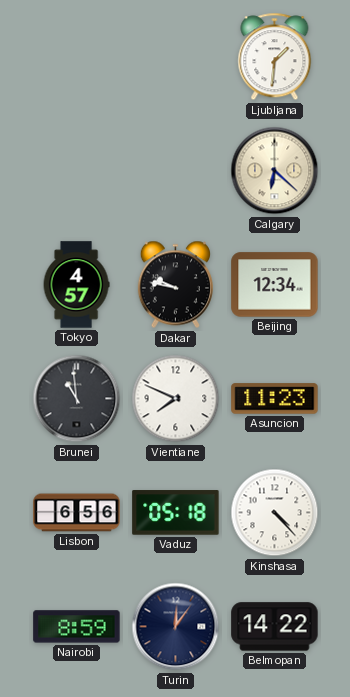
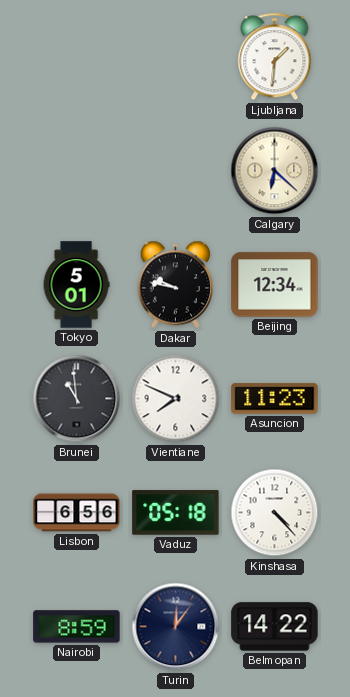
Tokyo: 4:57 -> 5:01
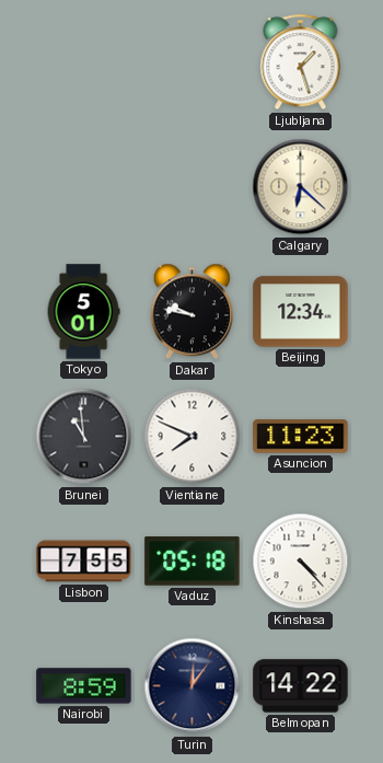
Ljubljana: 1:31 -> 1:27
Lisbon: 6:56 -> 7:55
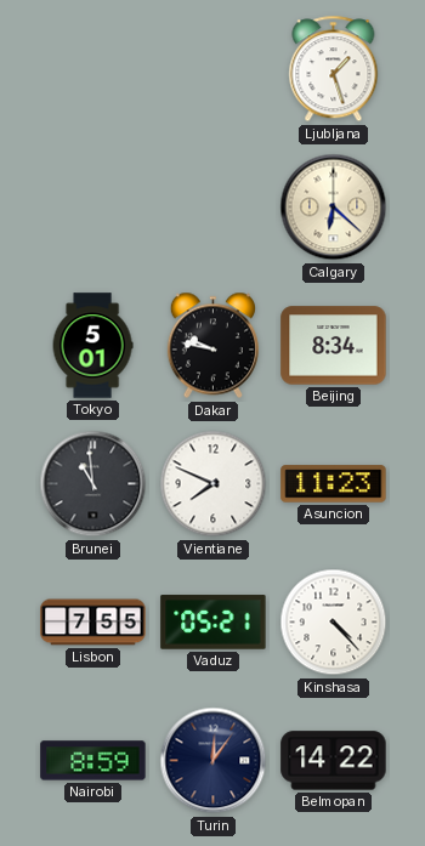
Beijing: 12:34 -> 8:34
Vaduz: 05:18 -> 05:21
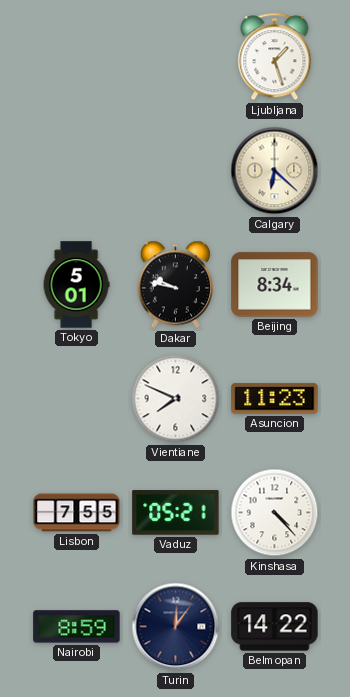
Brunei: 10:59 -> none
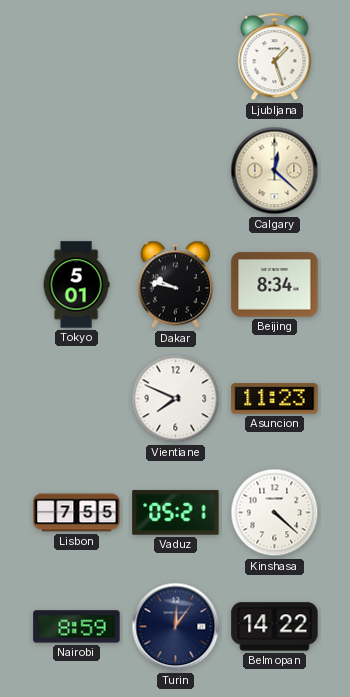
Calgary: 6:22 -> 12:22
Kinshasa: 4:23 -> 4:22
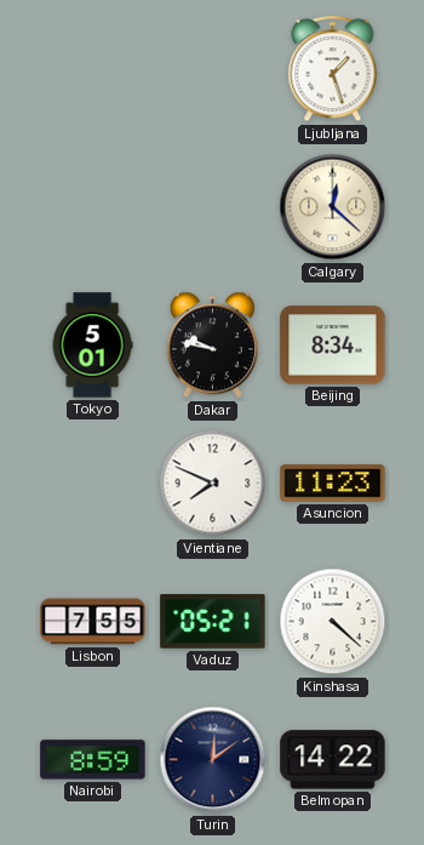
Turin: 12:06 -> 12:09
